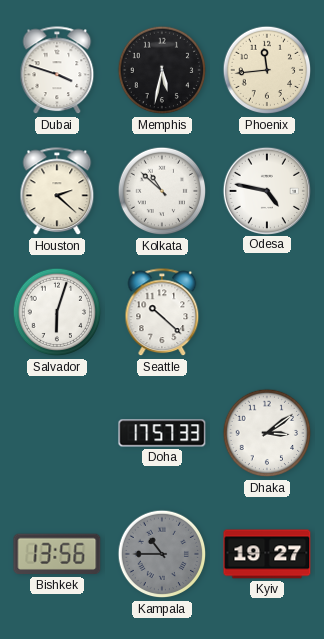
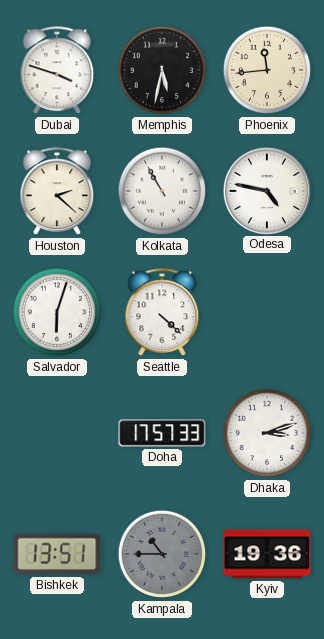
Kolkata: 10:52 -> 10:55
Seattle: 10:22 -> 4:22
Dhaka: 3:09 -> 3:12
Bishkek: 13:56 -> 13:51
Kyiv: 19:27 -> 19:36
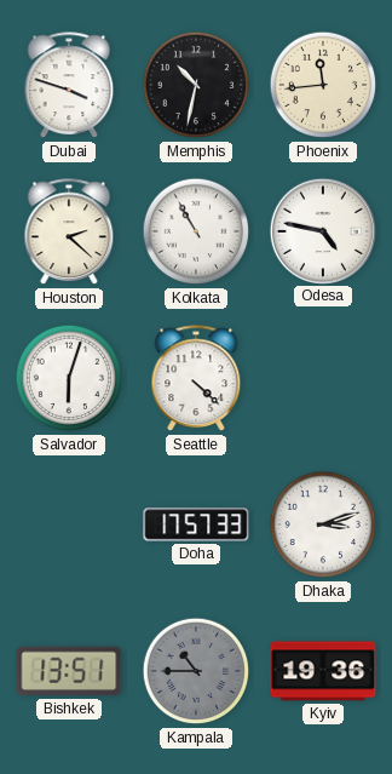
Memphis: 5:32 -> 10:32
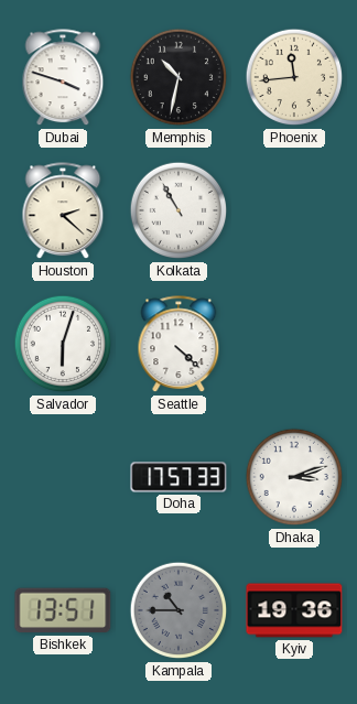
Odesa: 4:47 -> none
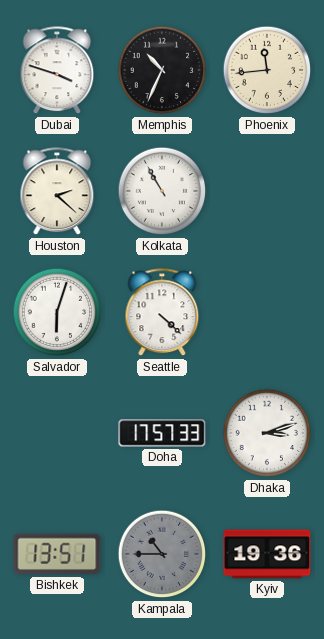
Memphis: 10:32 -> 10:34
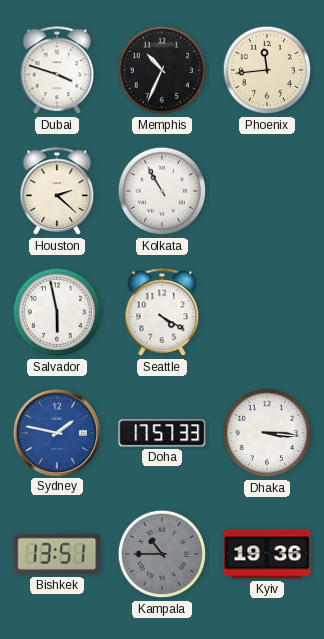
Salvador: 6:03 -> 5:58
Seattle: 4:22 -> 4:20
Sydney: none -> 1:47
Dhaka: 3:12 -> 3:16
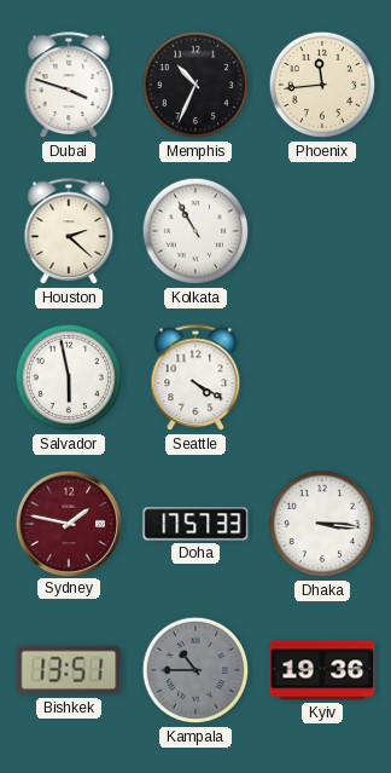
Sydney dial: blue -> burgundy
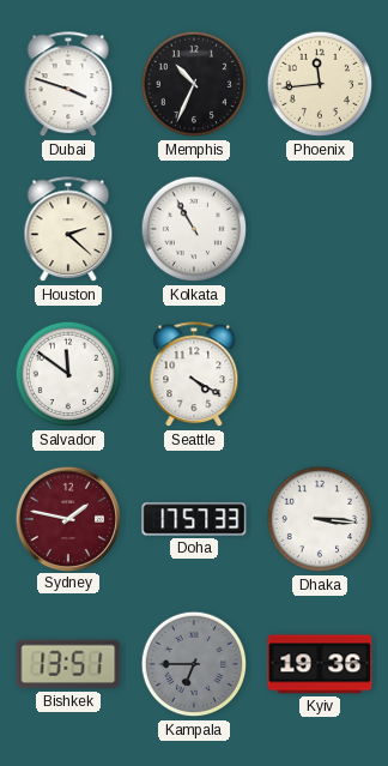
Salvador: 5:58 -> 11:51
Kampala: 10:45 -> 6:45
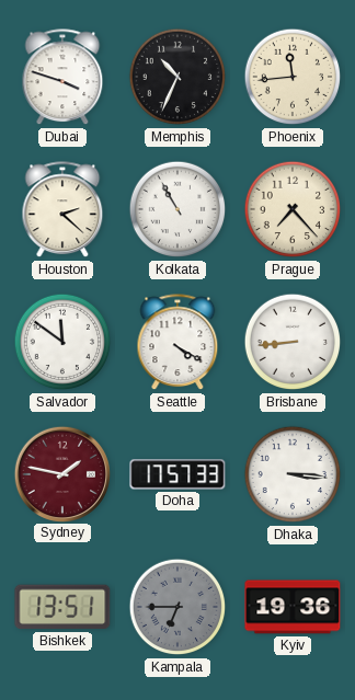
Prague: none -> 7:23
Brisbane: none -> 8:44
